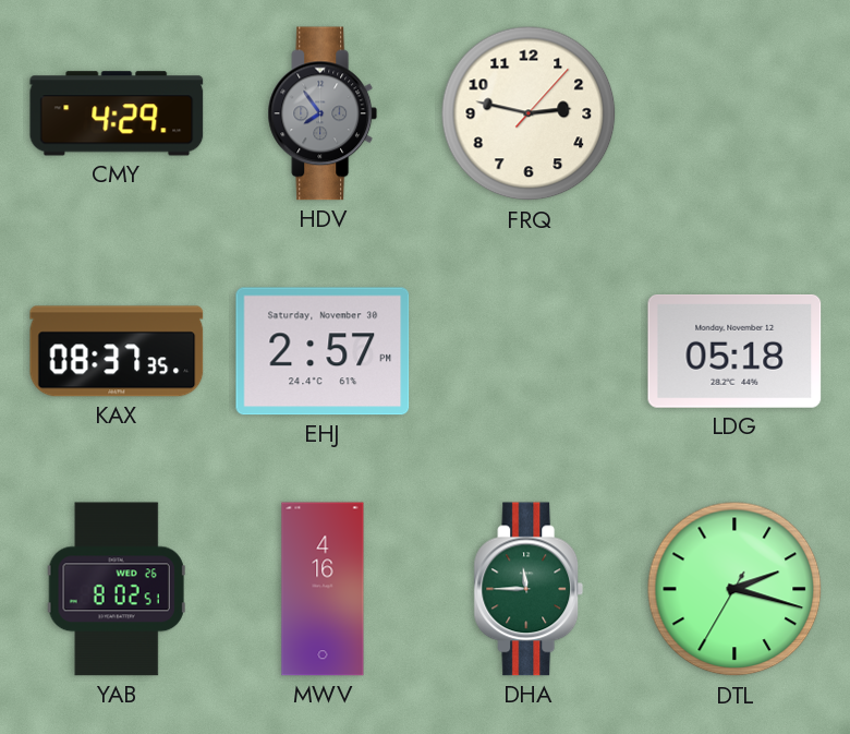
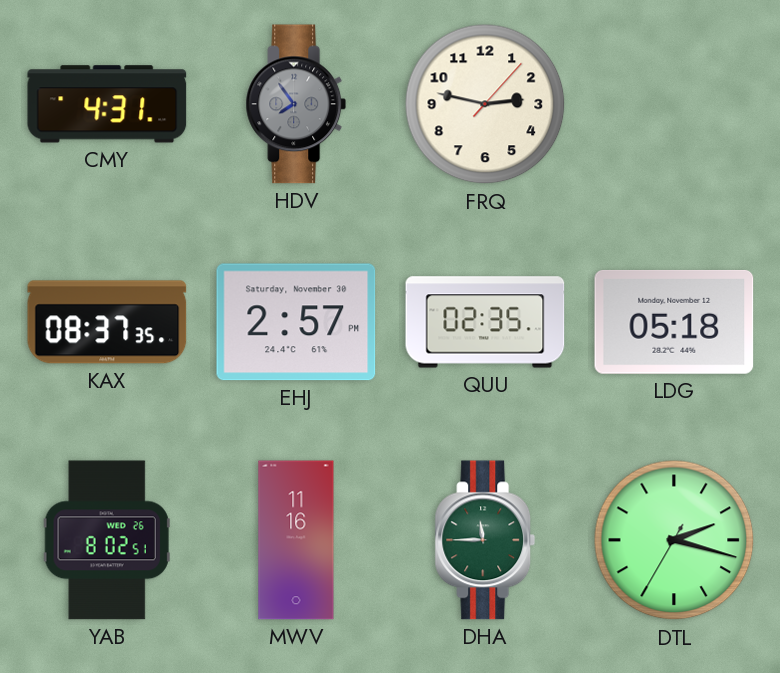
CMY: 4:29 -> 4:31
QUU: none -> 02:35
MWV: 4:16 -> 11:16
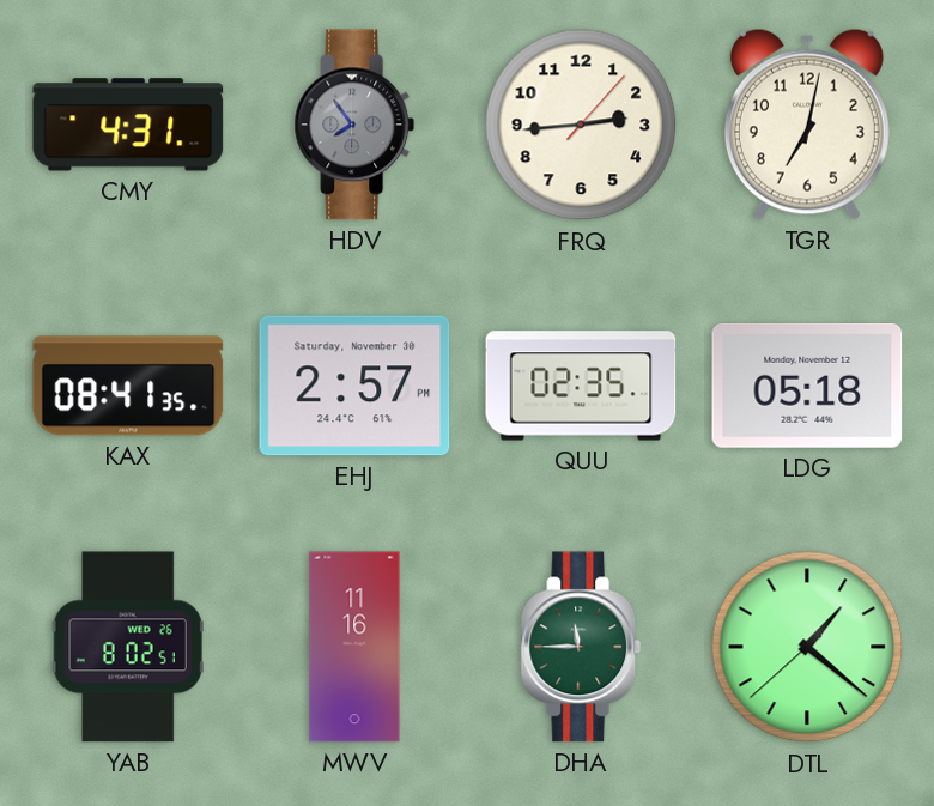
FRQ: 2:47 -> 2:44
TGR: none -> 7:02
KAX: 08:37 -> 08:41
DTL: 2:17 -> 1:21
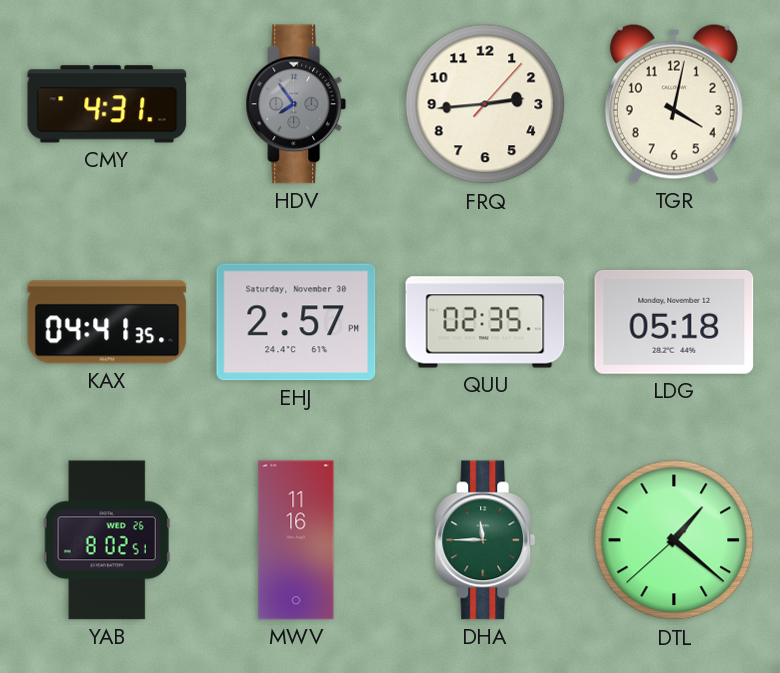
TGR: 7:02 -> 4:02
KAX: 08:41 -> 04:41
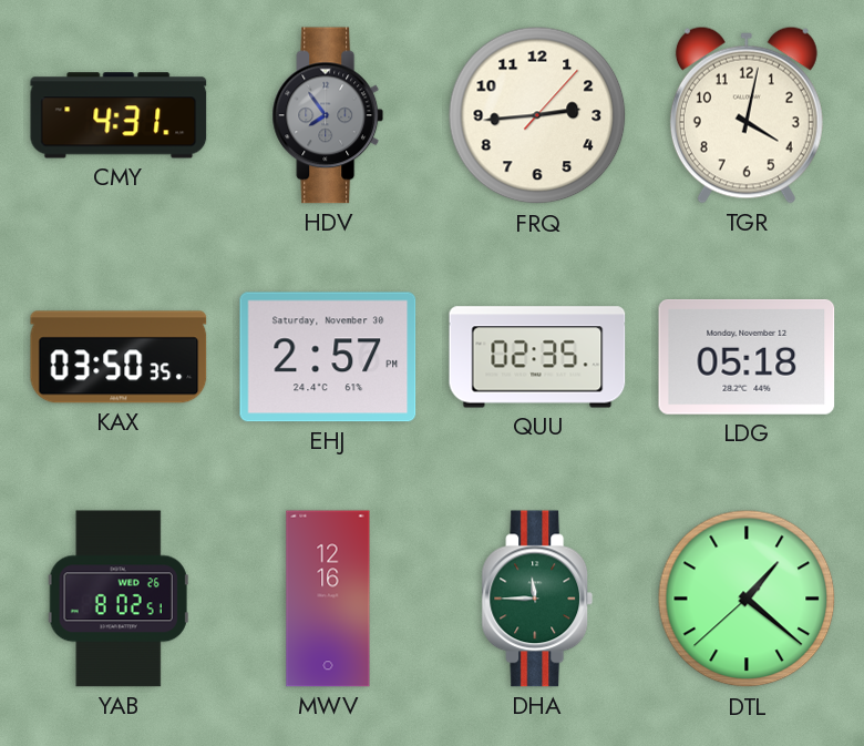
KAX: 04:41 -> 03:50
MWV: 11:16 -> 12:16
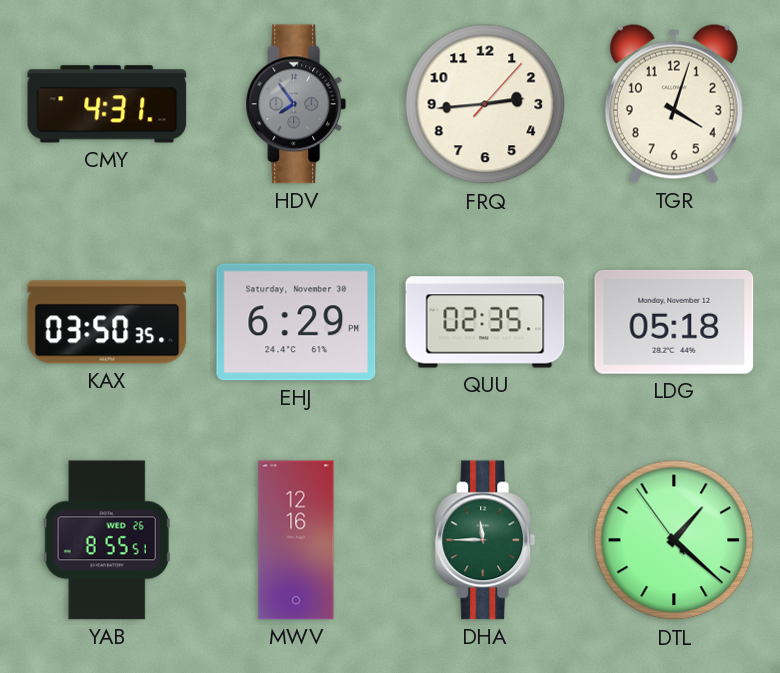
TGR: 4:02 -> 4:03
EHJ: 2:57 -> 6:29
YAB: 8:02 -> 8:55
DTL: 1:21:38 -> 1:21:54
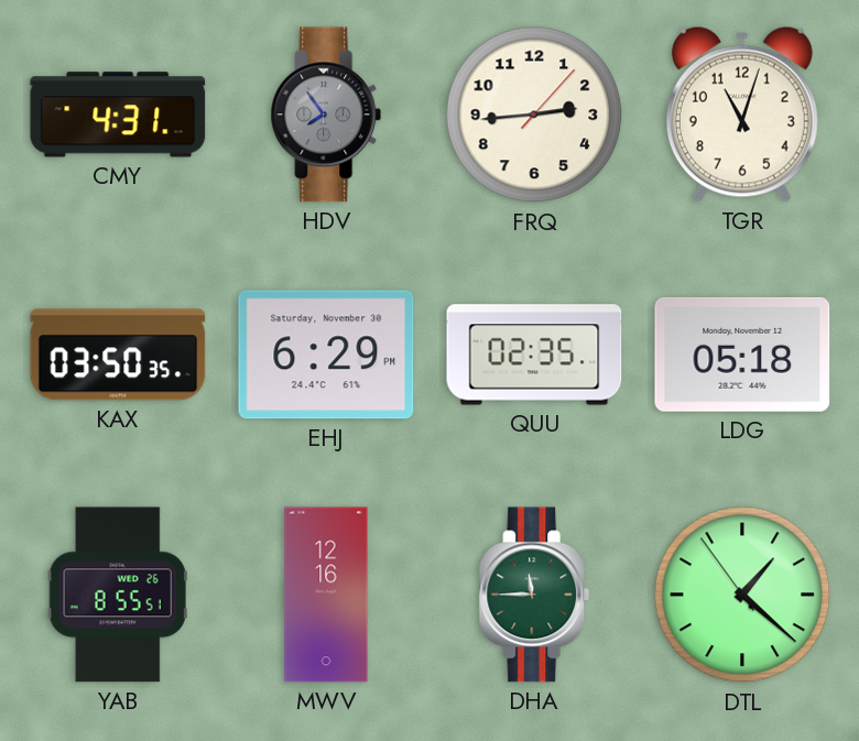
TGR: 4:03 -> 11:03
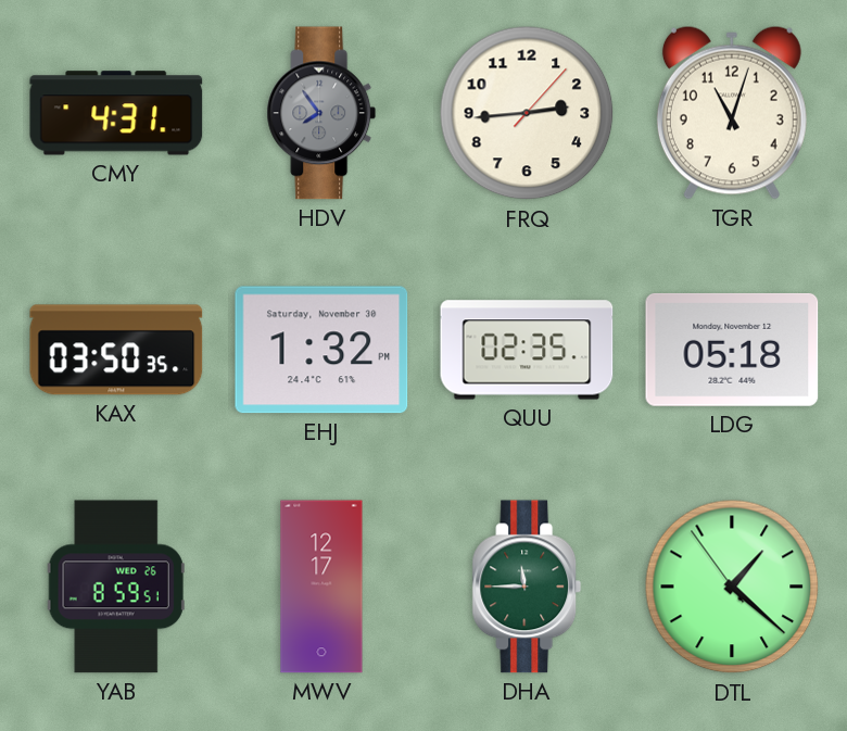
EHJ: 6:29 -> 1:32
YAB: 8:55 -> 8:59
MWV: 12:16 -> 12:17
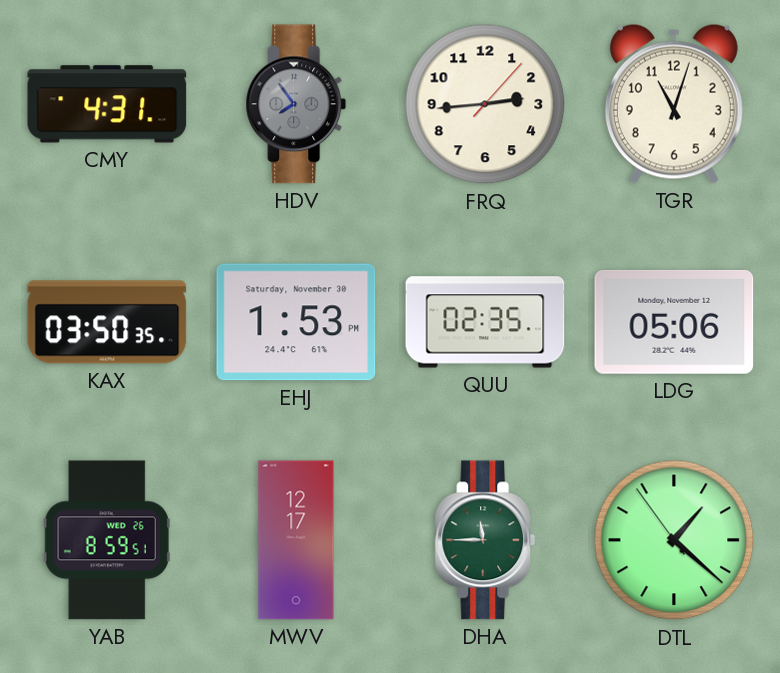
EHJ: 1:32 -> 1:53
LDG: 05:18 -> 05:06
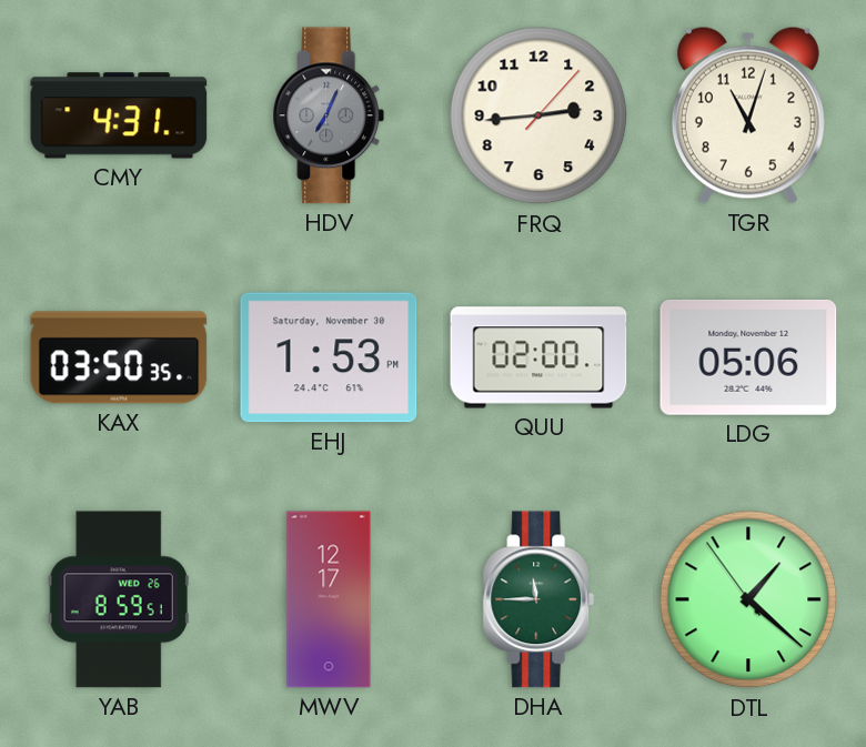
HDV: 7:54 -> 7:04
QUU: 02:35 -> 02:00
